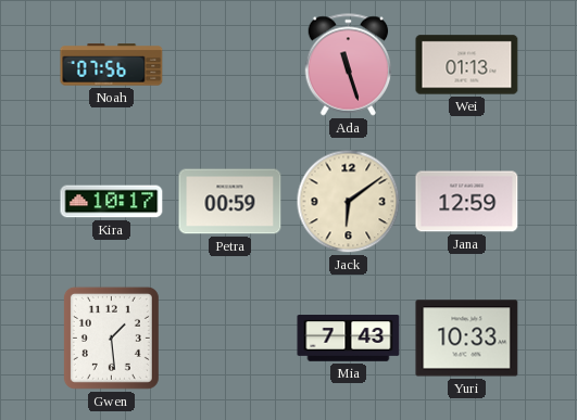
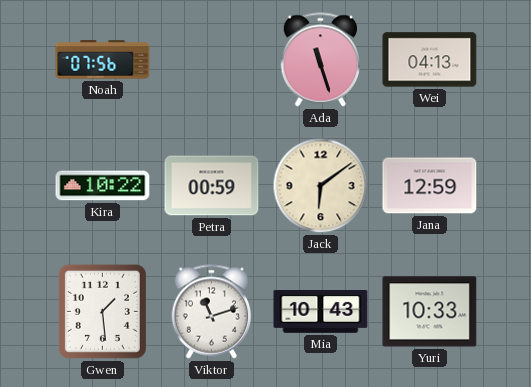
Wei: 01:13 -> 04:13
Kira: 10:17 -> 10:22
Viktor: none -> 11:12
Mia: 7:43 -> 10:43
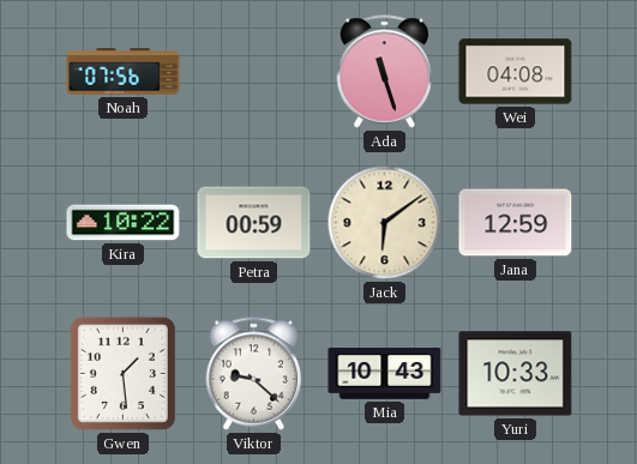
Wei: 04:13 -> 04:08
Viktor: 11:12 -> 9:22
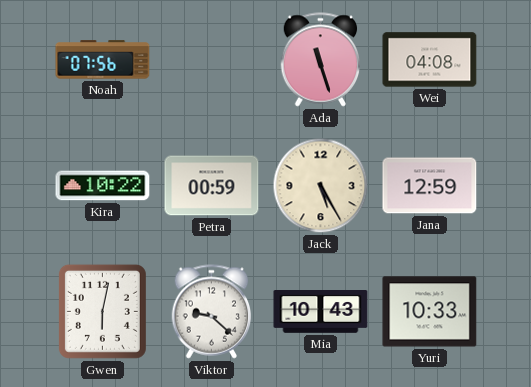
Jack: 6:09 -> 5:25
Gwen: 1:29 -> 6:02
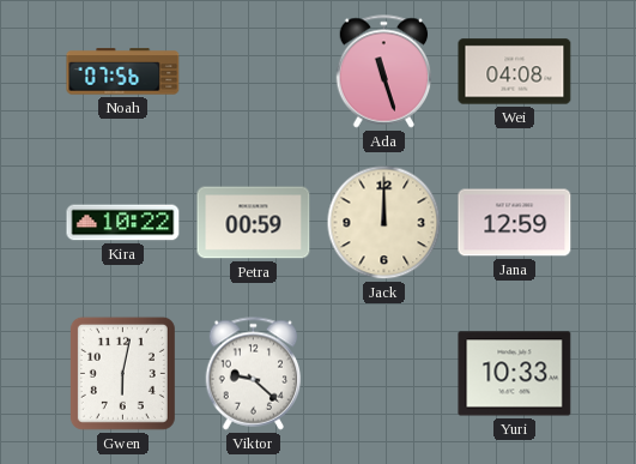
Jack: 5:25 -> 12:00
Mia: 10:43 -> none
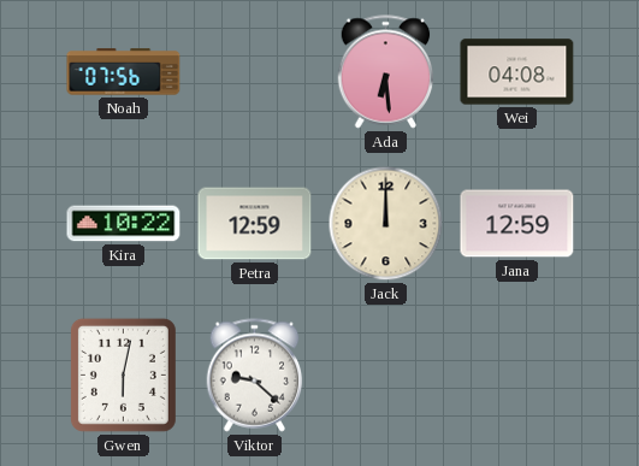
Ada: 11:27 -> 6:29
Petra: 00:59 -> 12:59
Yuri: 10:33 -> none
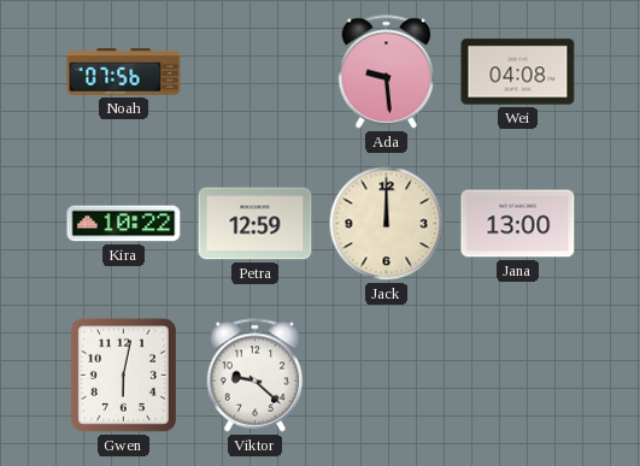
Ada: 6:29 -> 9:29
Jana: 12:59 -> 13:00
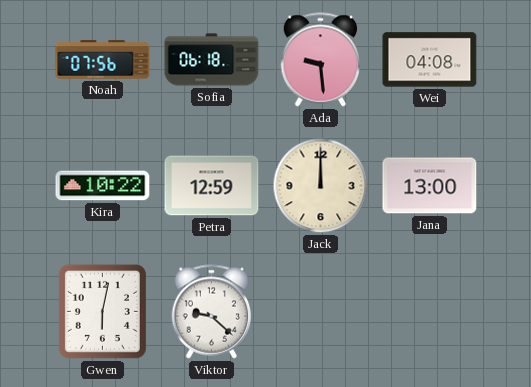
Sofia: none -> 06:18
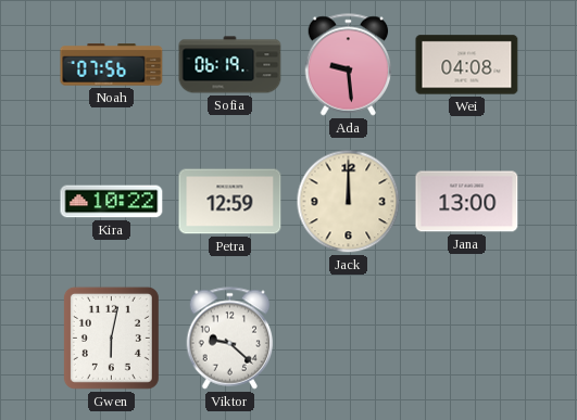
Sofia: 06:18 -> 06:19
